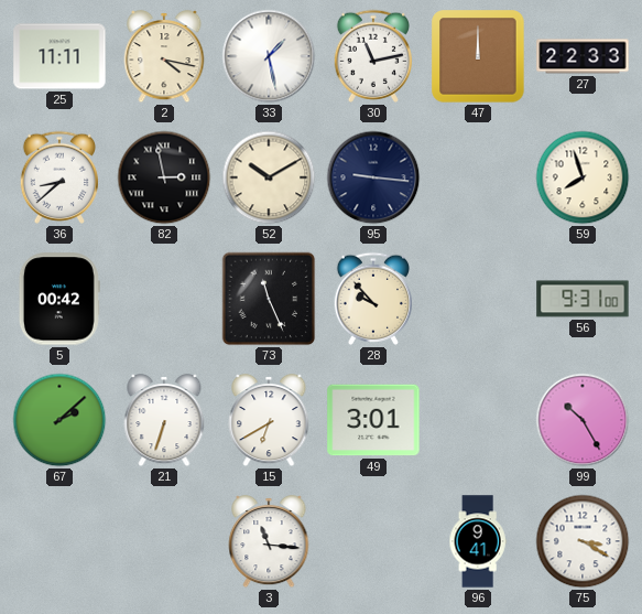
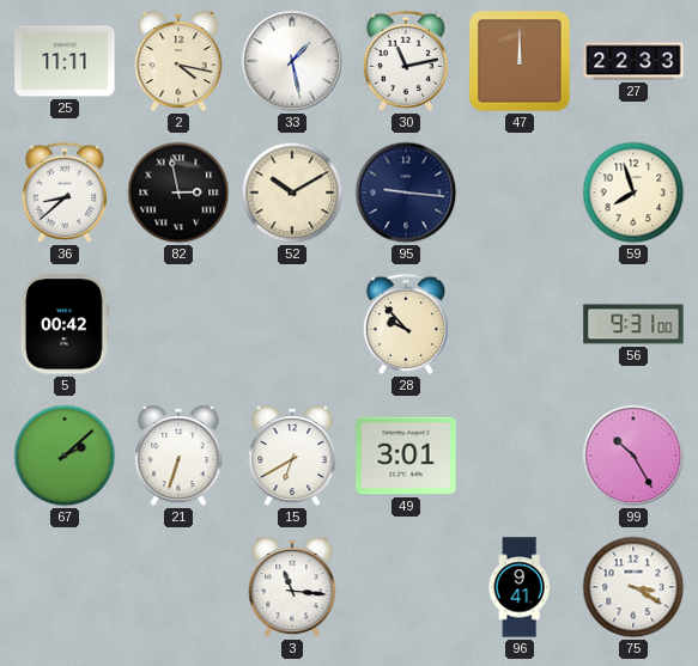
73: 11:26 -> none
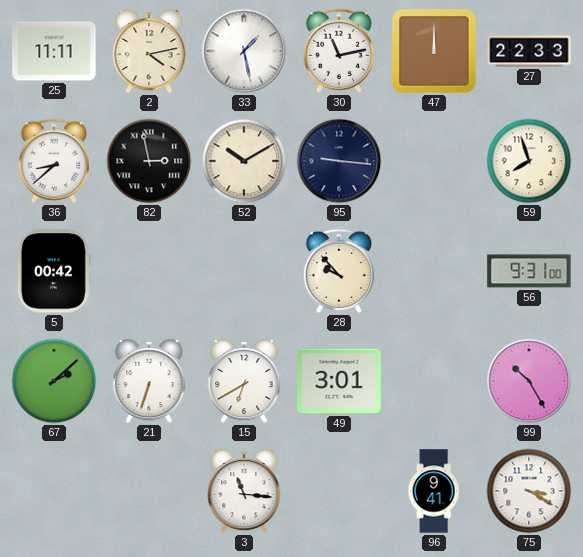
2: 4:17 -> 4:13
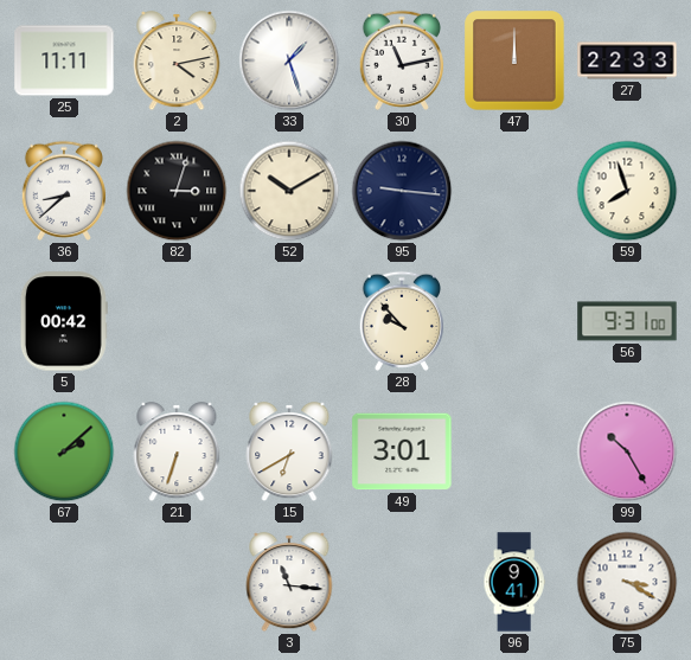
33: 1:28 -> 1:27
82: 2:58 -> 3:03
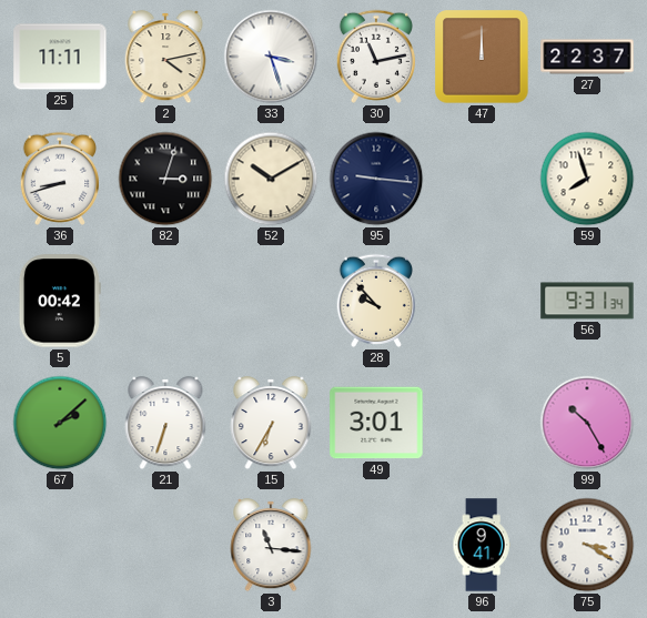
33: 1:27 -> 3:27
27: 22:33 -> 22:37
36: 8:38 -> 8:42
56: 9:31:00 -> 9:31:34
15: 6:40 -> 6:35
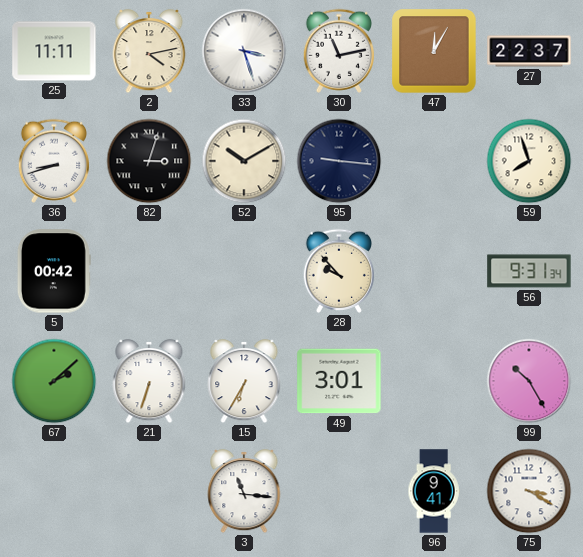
47: 12:00 -> 12:05
